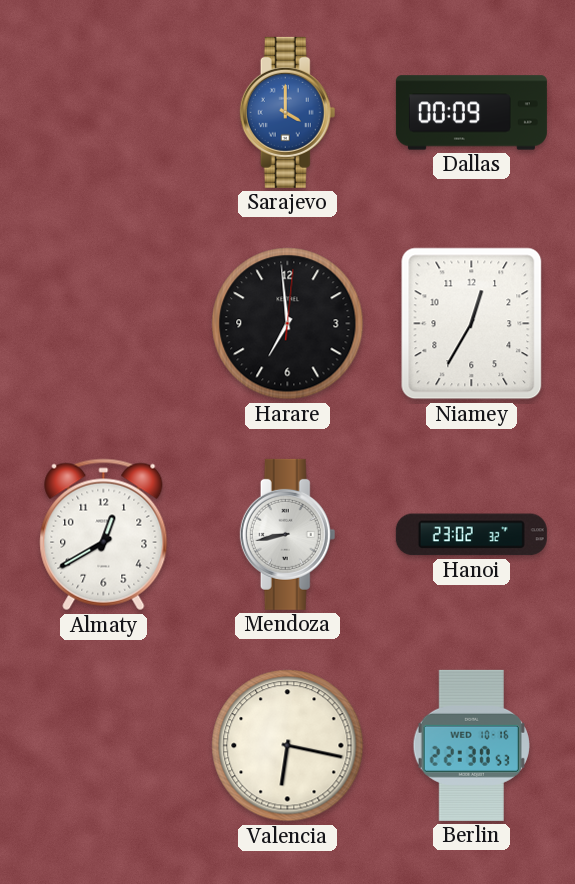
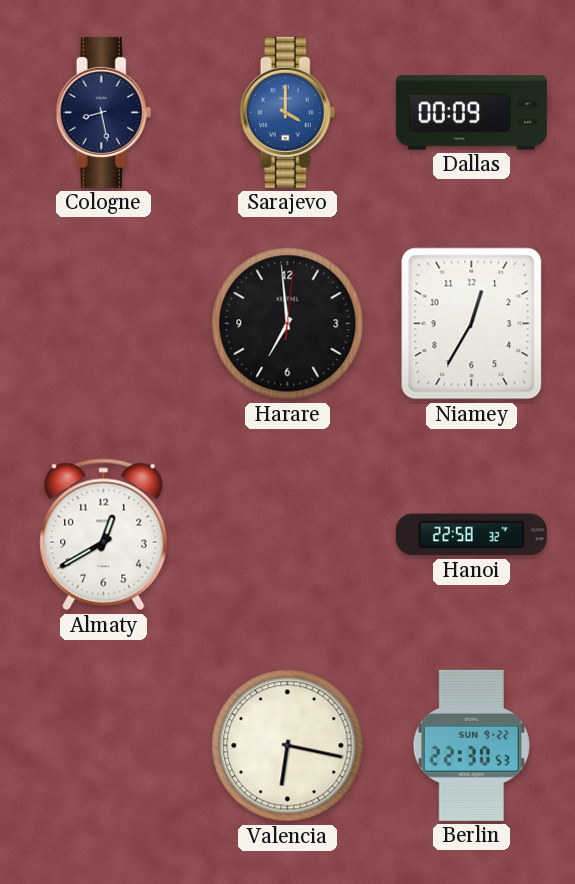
Cologne: none -> 8:28
Mendoza: 8:43 -> none
Hanoi: 23:02 -> 22:58
Berlin date: WED 10-16 -> SUN 9-22
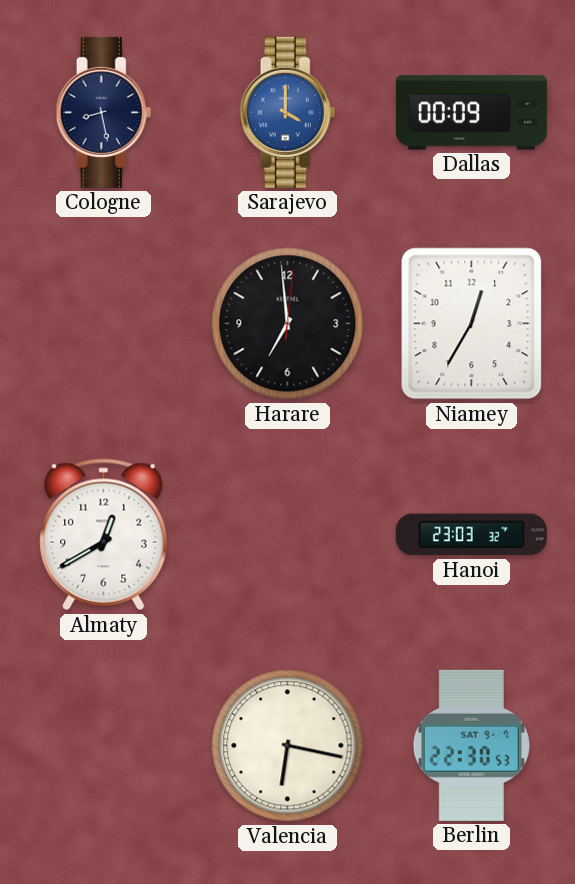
Hanoi: 22:58 -> 23:03
Berlin date: SUN 9-22 -> SAT 9-7
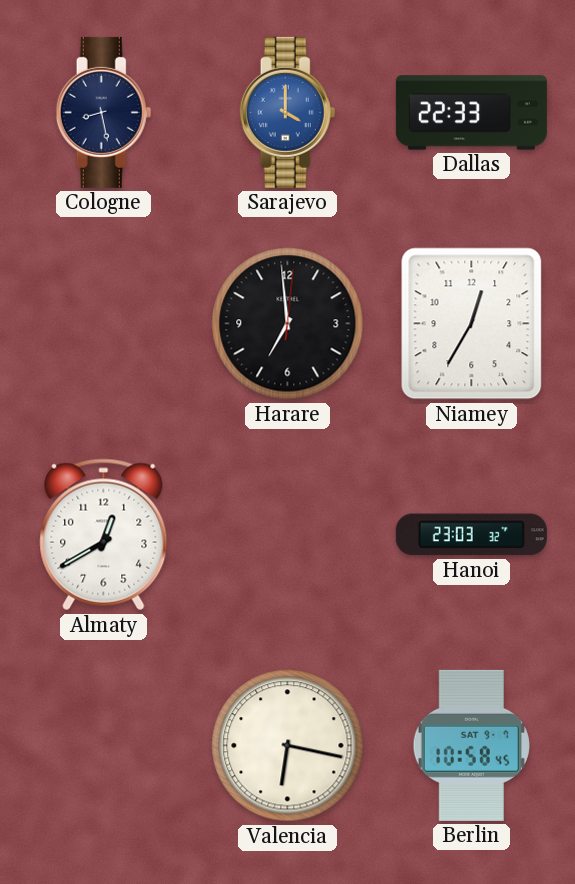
Dallas: 00:09 -> 22:33
Berlin: 22:30 -> 10:58
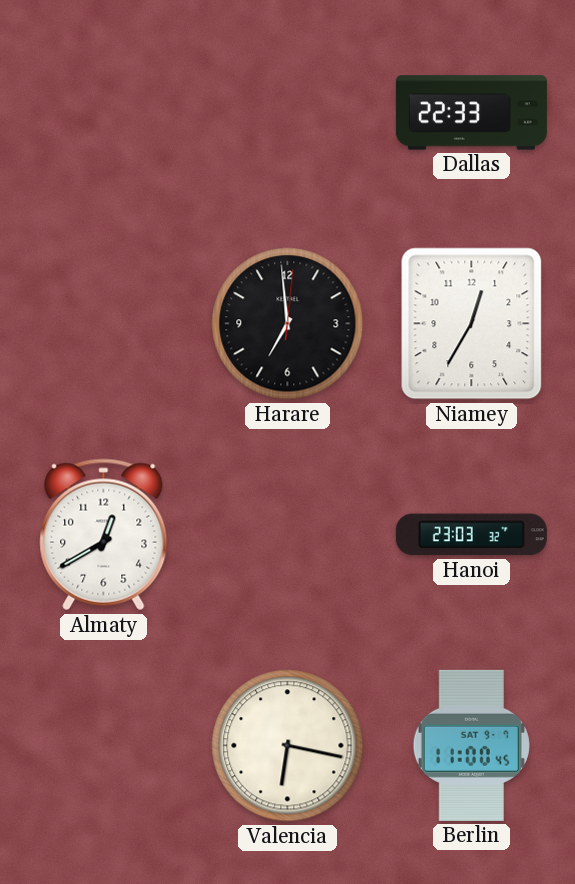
Cologne: 8:28 -> none
Sarajevo: 4:00 -> none
Berlin: 10:58 -> 11:00
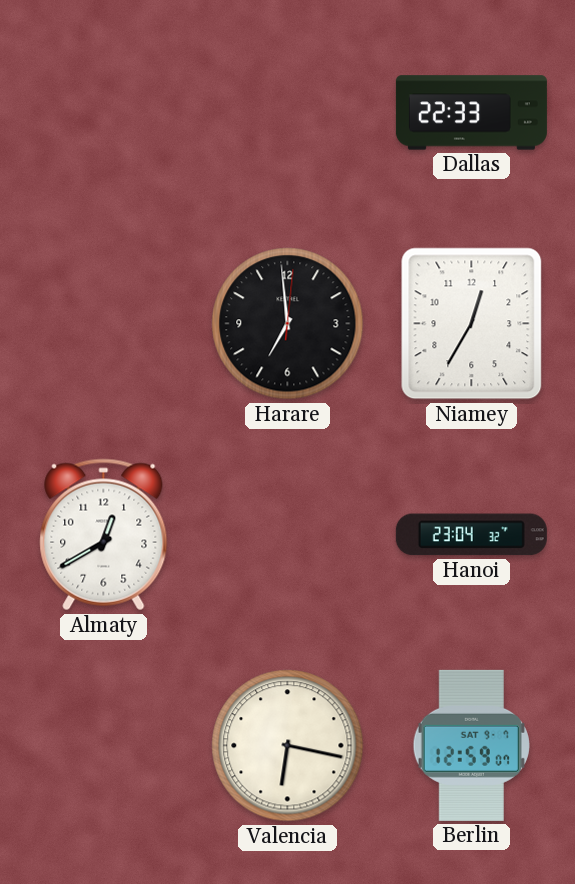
Hanoi: 23:03 -> 23:04
Berlin: 11:00 -> 12:59
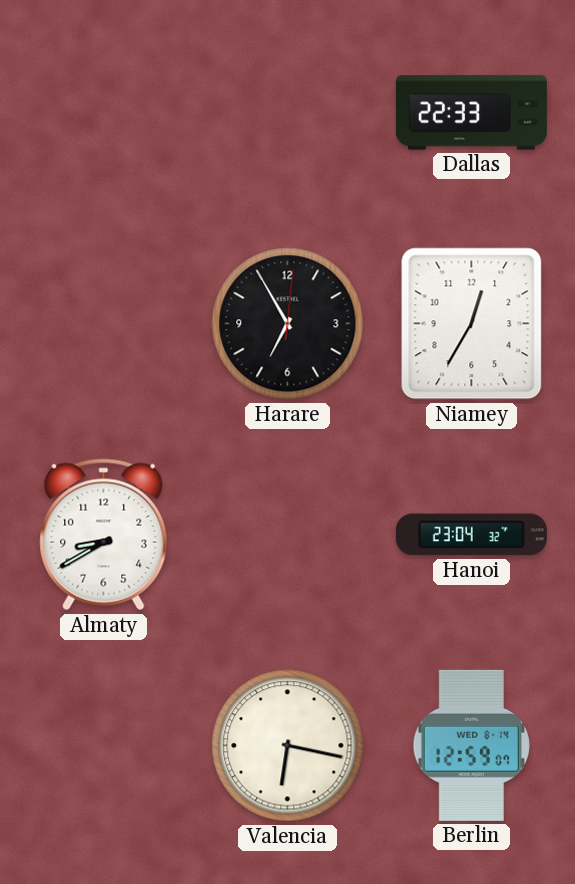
Harare: 6:59 -> 6:55
Almaty: 12:40 -> 8:40
Berlin date: SAT 9-7 -> WED 8-14
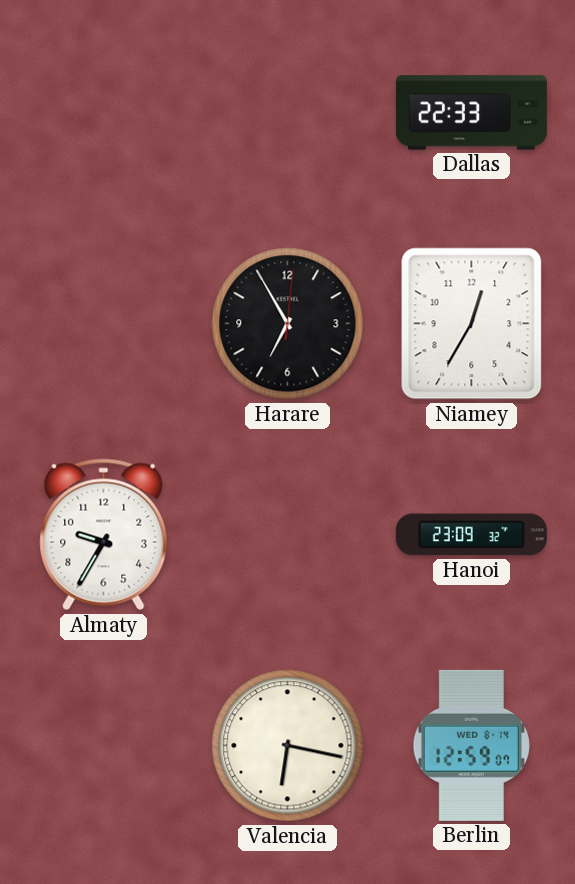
Almaty: 8:40 -> 9:35
Hanoi: 23:04 -> 23:09
